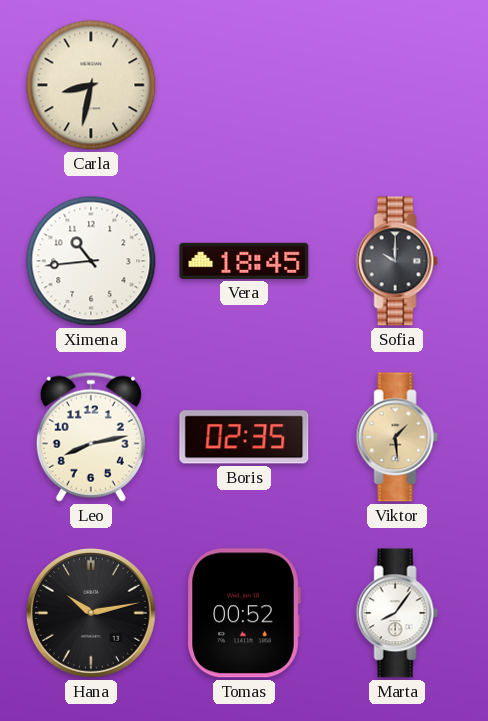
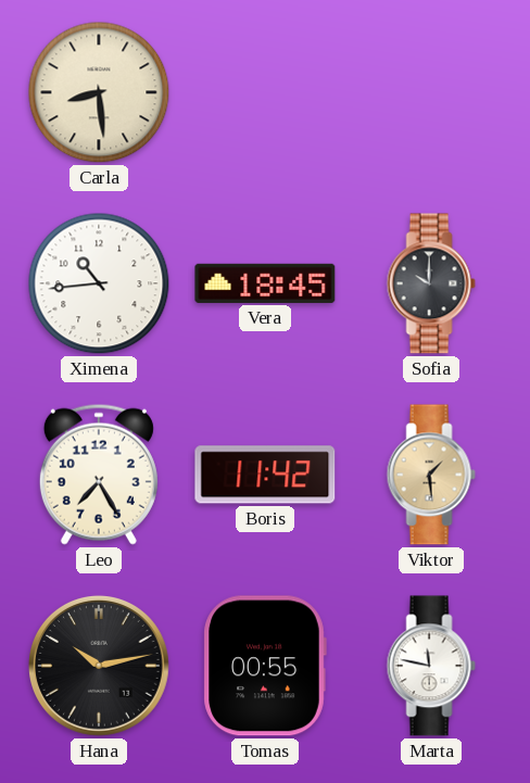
Carla: 8:32 -> 8:29
Leo: 8:13 -> 7:25
Boris: 02:35 -> 11:42
Tomas: 00:52 -> 00:55
Marta: 8:06 -> 11:47
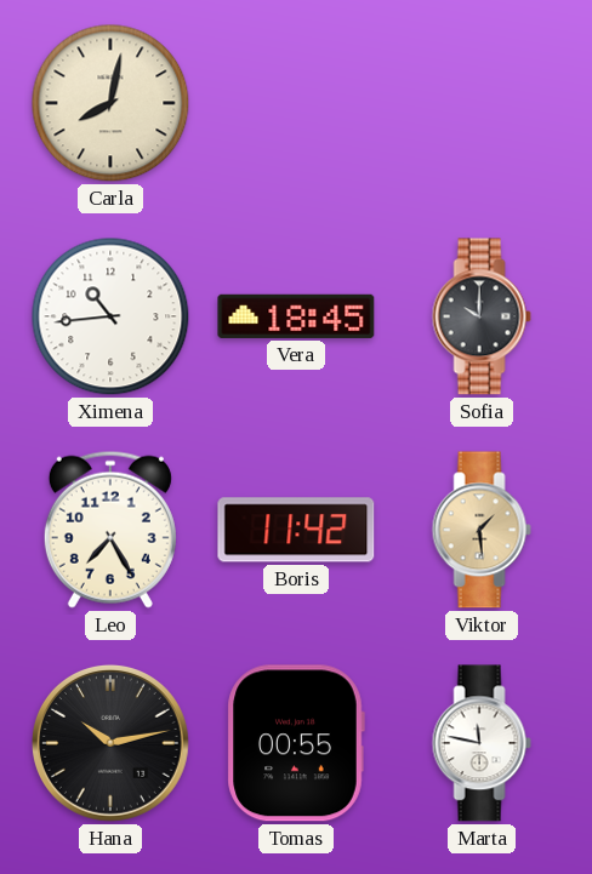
Carla: 8:29 -> 8:02
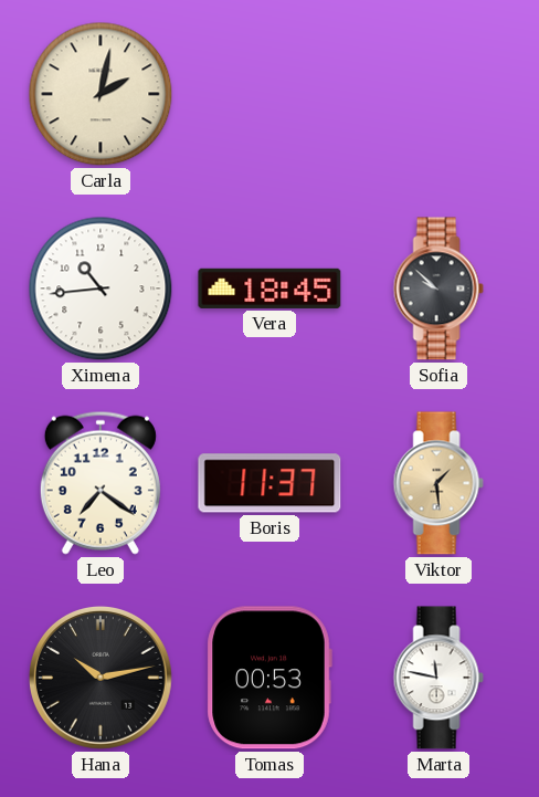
Carla: 8:02 -> 2:02
Sofia: 10:00 -> 9:52
Leo: 7:25 -> 7:21
Boris: 11:42 -> 11:37
Tomas: 00:55 -> 00:53
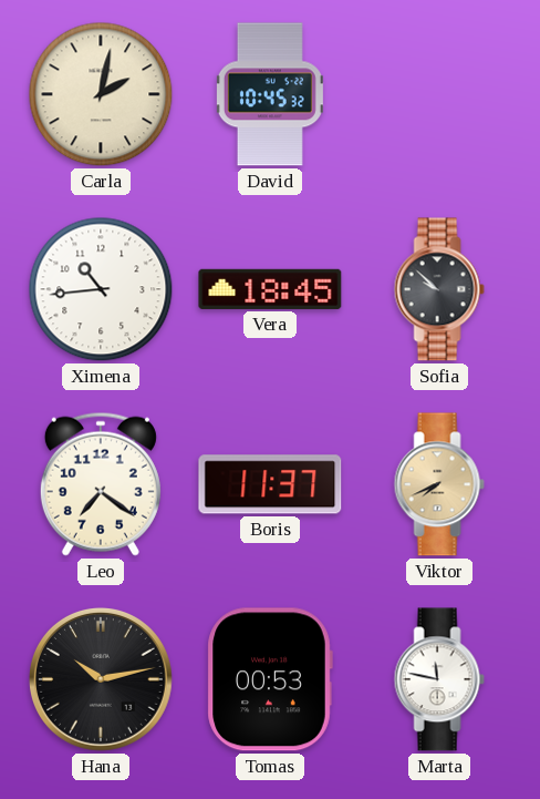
David: none -> 10:45
Viktor: 1:29 -> 7:41
